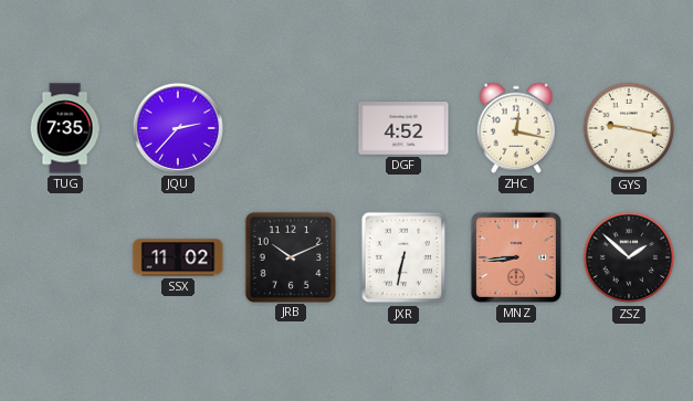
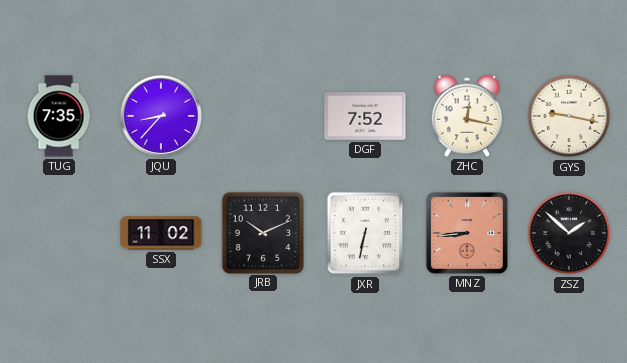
JQU: 2:37 -> 8:37
DGF: 4:52 -> 7:52
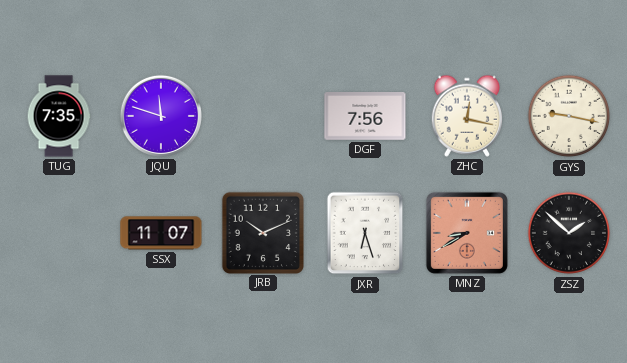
JQU: 8:37 -> 11:48
DGF: 7:52 -> 7:56
SSX: 11:02 -> 11:07
JXR: 6:32 -> 6:27
MNZ: 8:44 -> 8:40
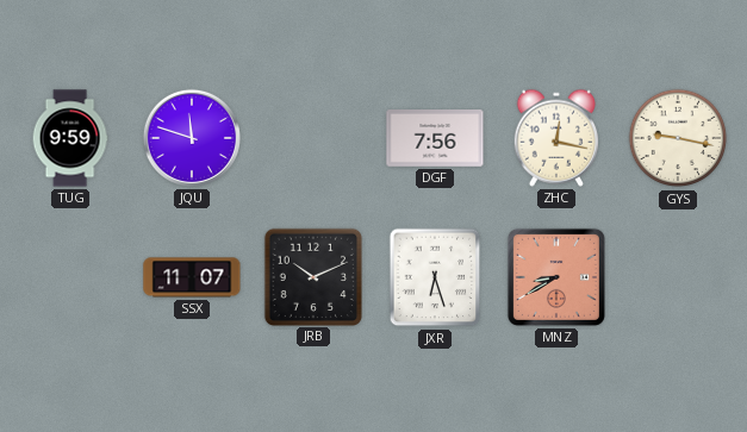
TUG: 7:35 -> 9:59
ZSZ: 1:52 -> none
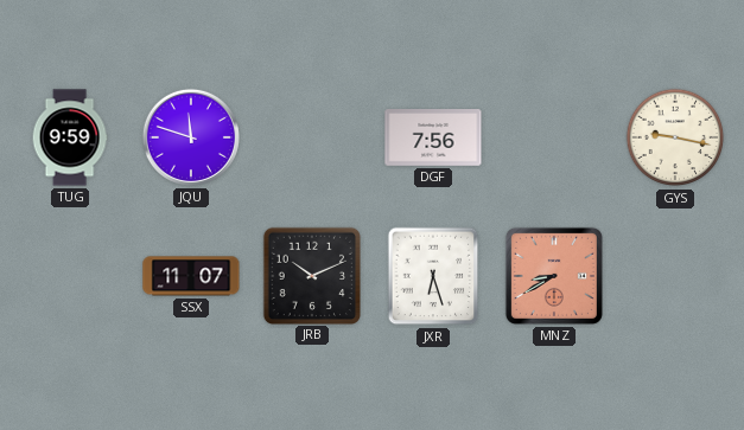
ZHC: 12:17 -> none
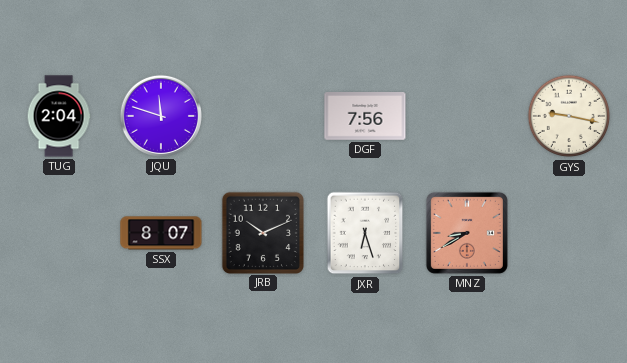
TUG: 9:59 -> 2:04
SSX: 11:07 -> 8:07
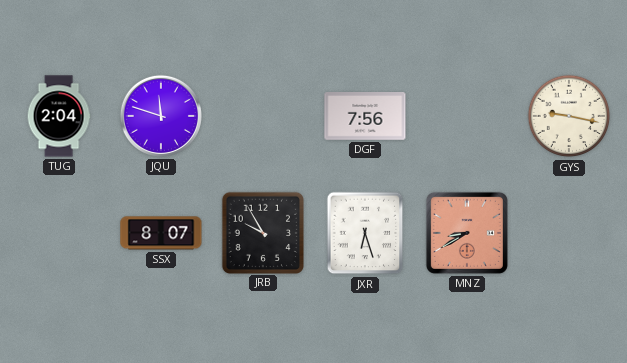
JRB: 10:11 -> 9:55
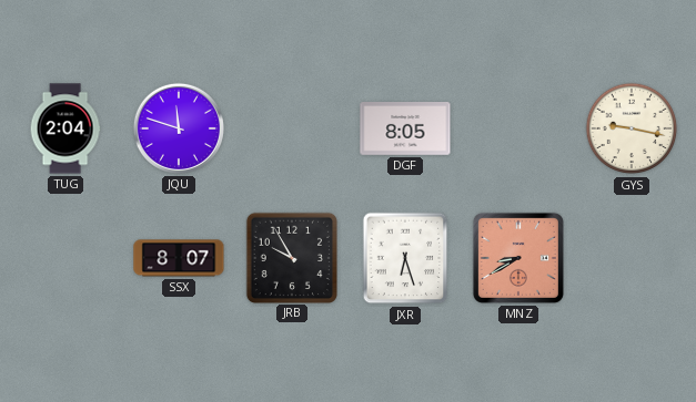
DGF: 7:56 -> 8:05
